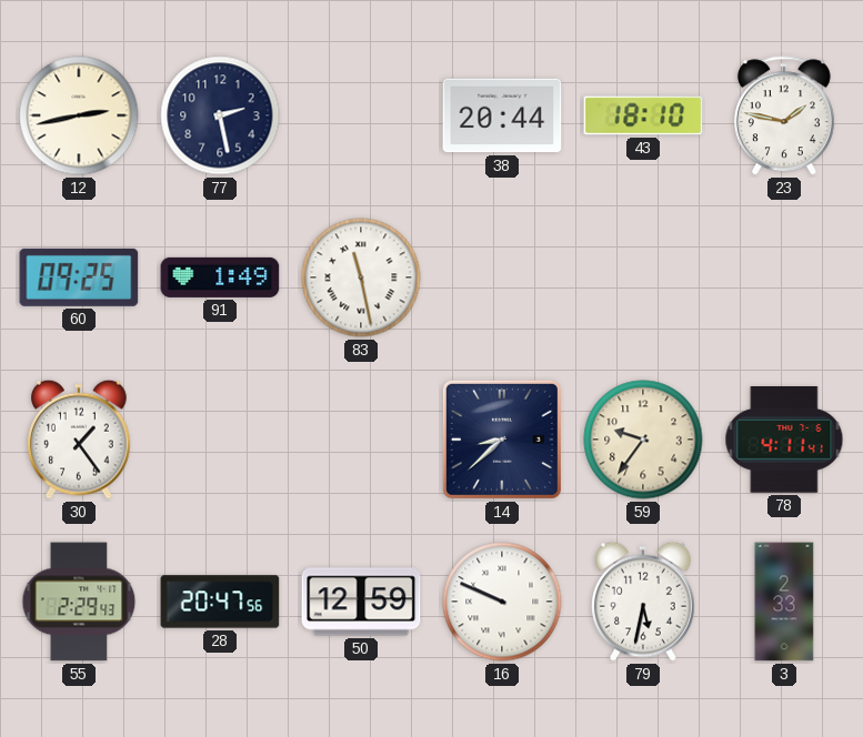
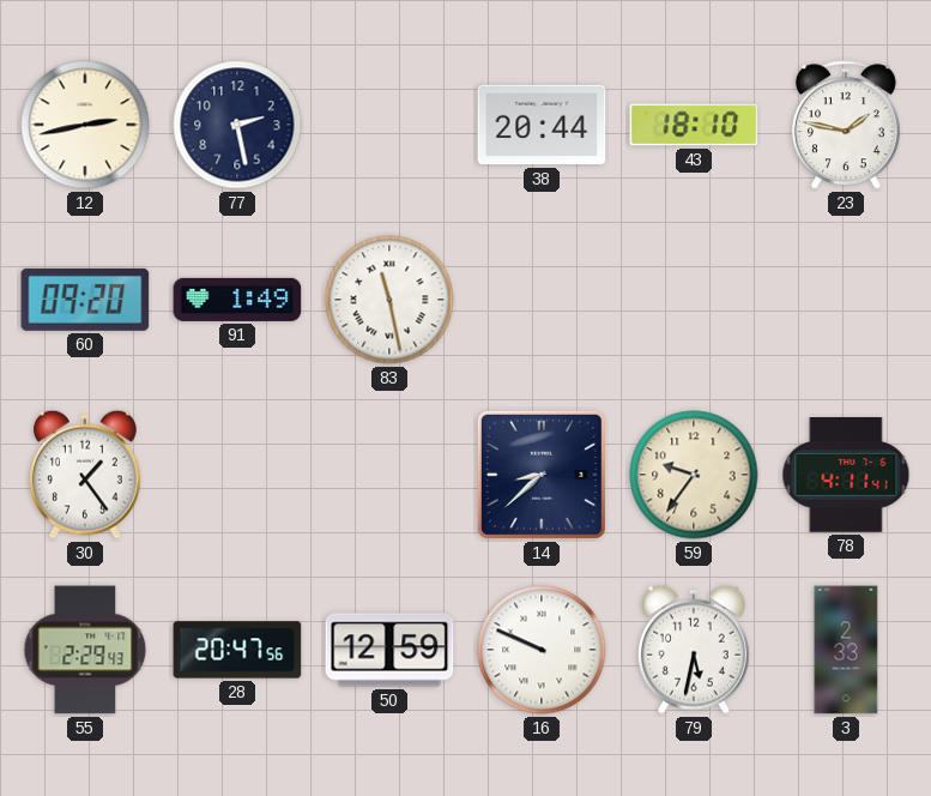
60: 09:25 -> 09:20
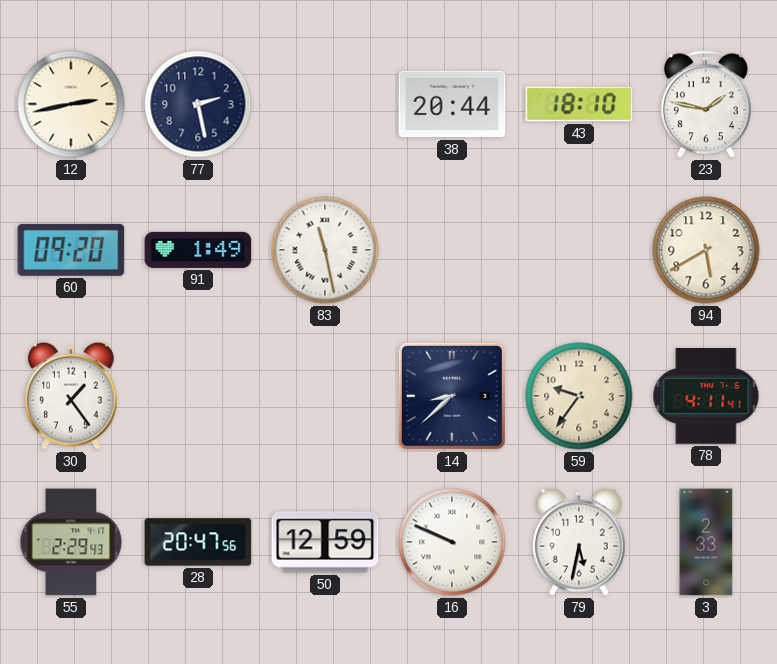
94: none -> 5:40
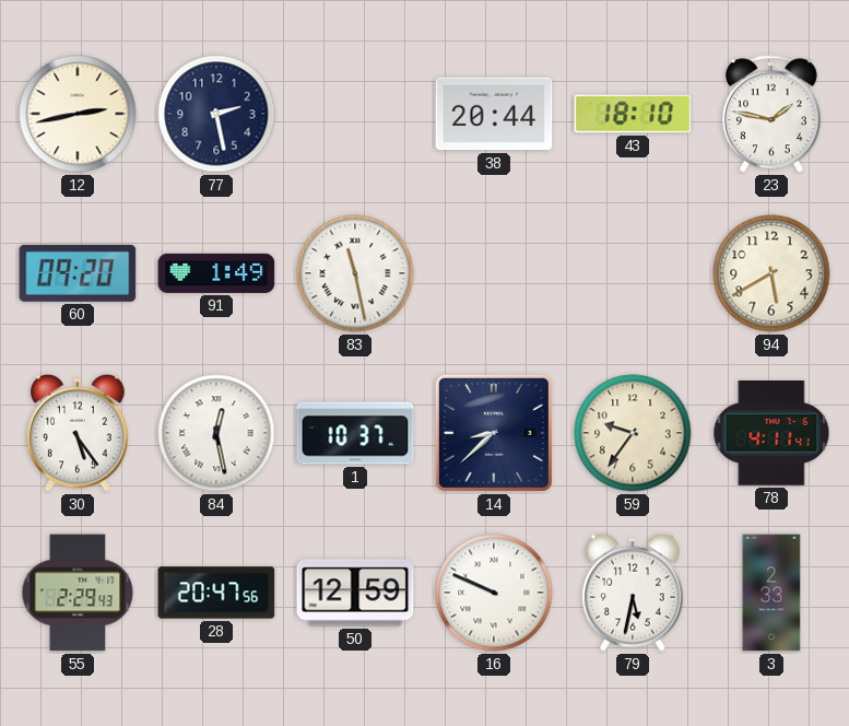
30: 1:24 -> 5:24
84: none -> 12:28
1: none -> 10:37
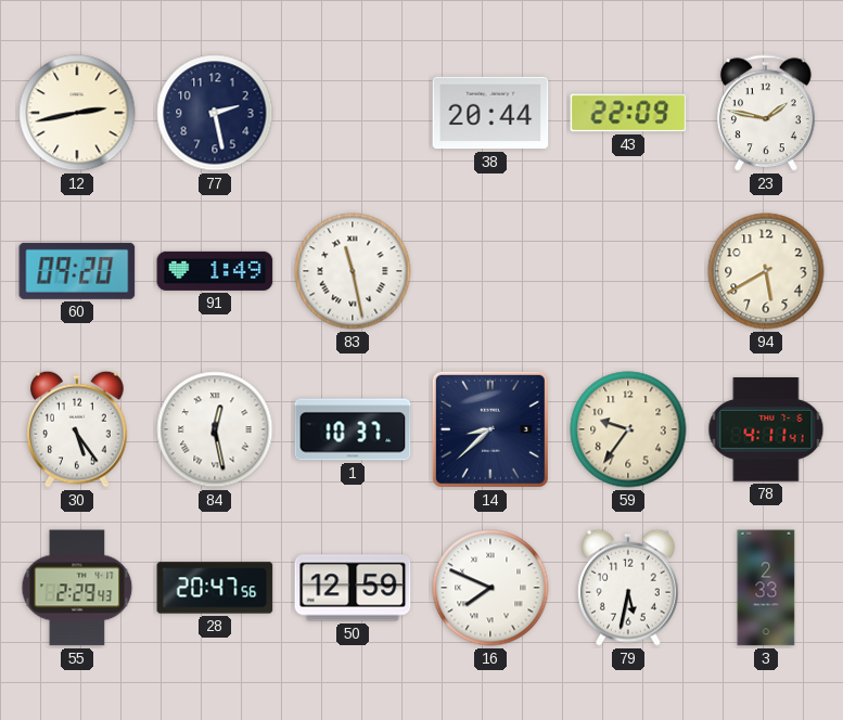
43: 18:10 -> 22:09
16: 9:49 -> 7:49
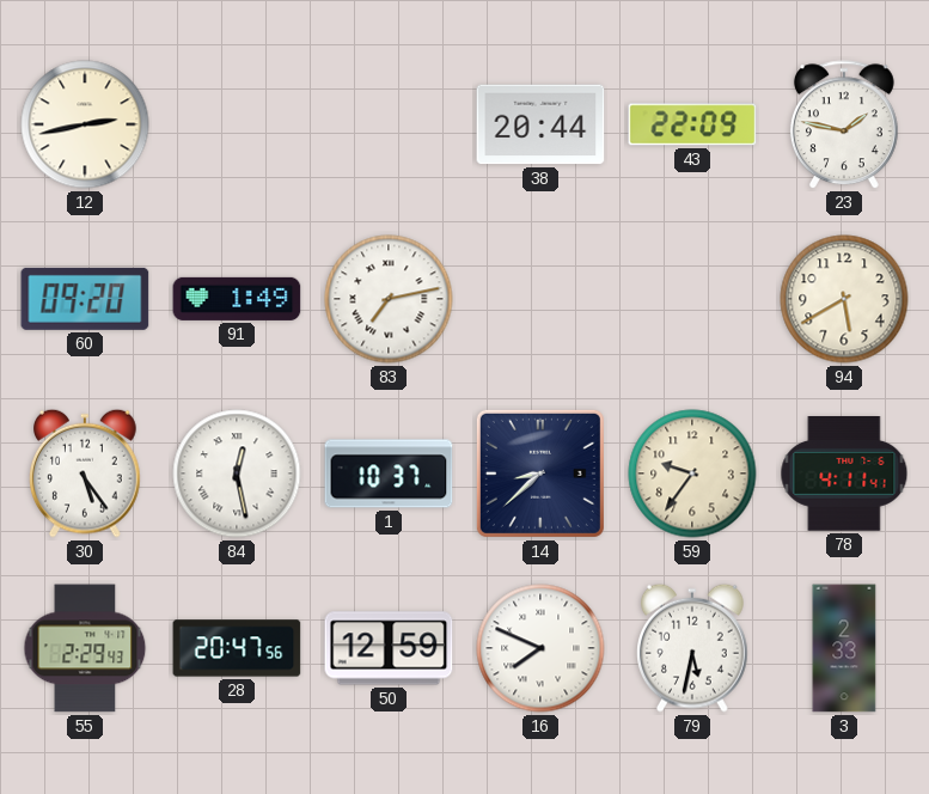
77: 2:28 -> none
83: 11:28 -> 7:13
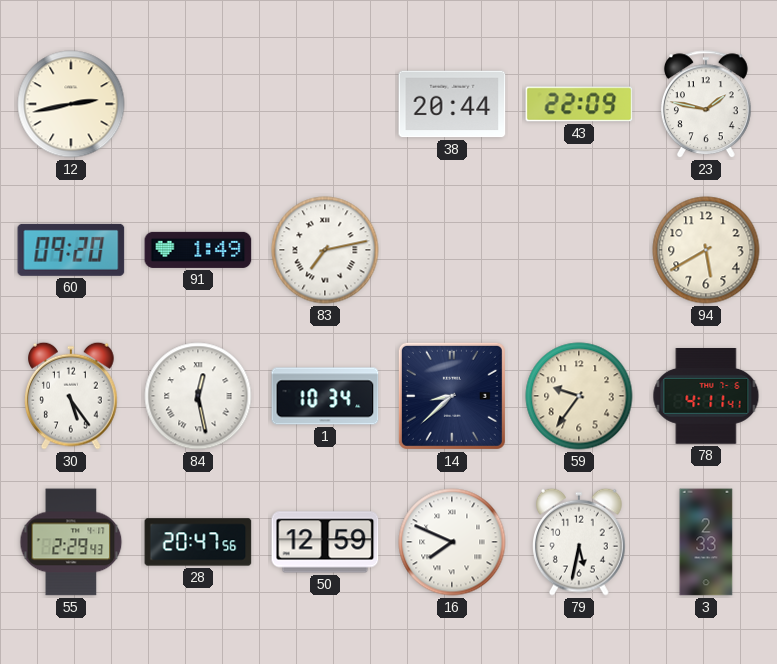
1: 10:37 -> 10:34
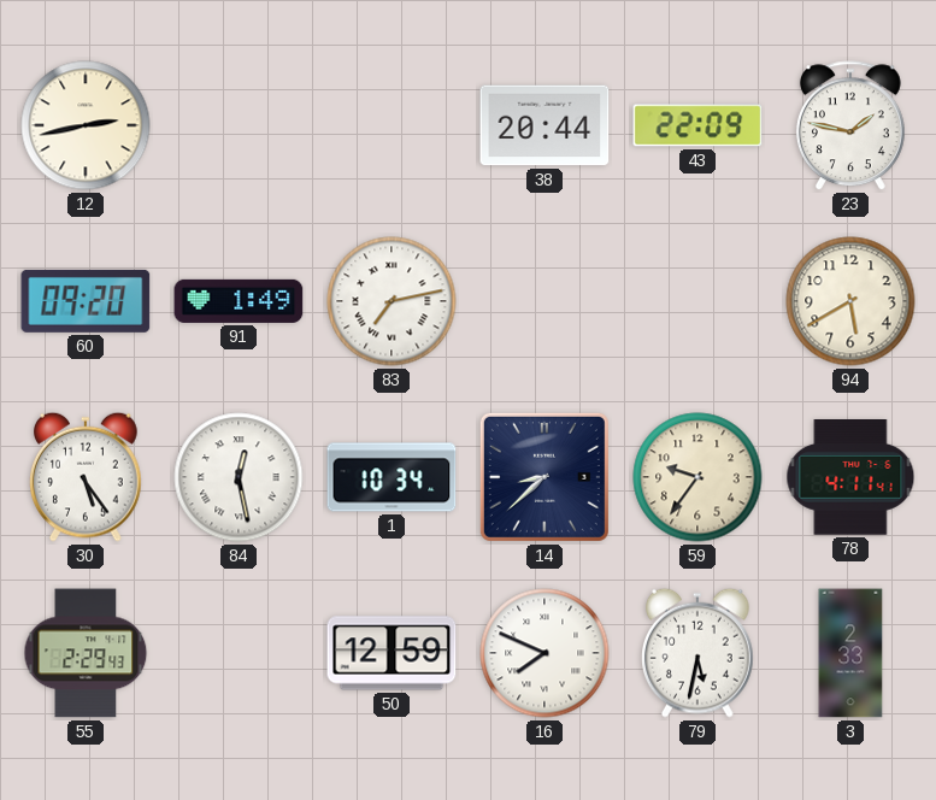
28: 20:47 -> none
